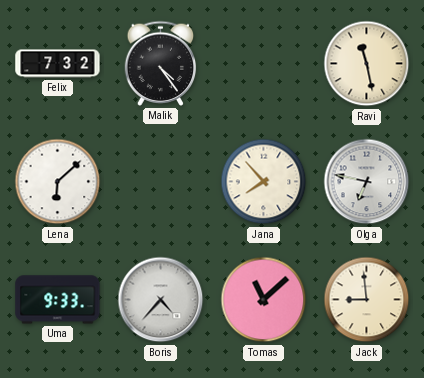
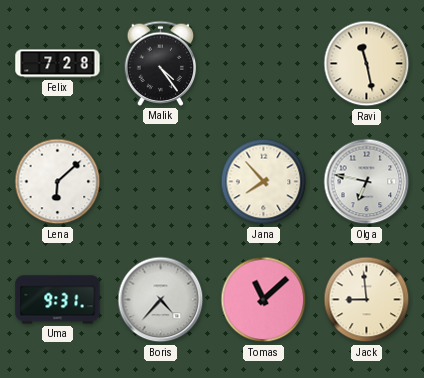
Felix: 7:32 -> 7:28
Uma: 9:33 -> 9:31
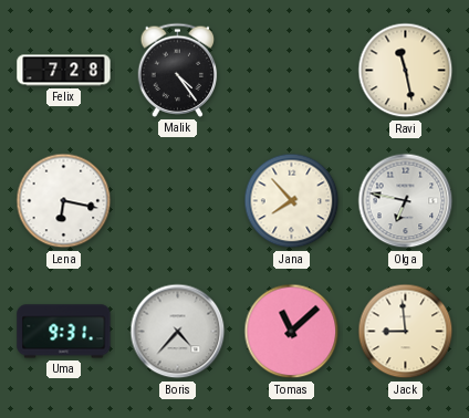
Lena: 6:08 -> 6:17
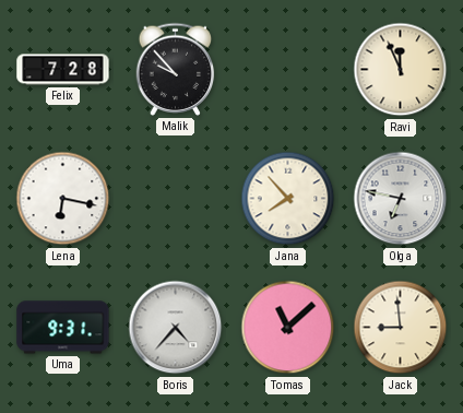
Malik: 4:24 -> 9:53
Ravi: 11:28 -> 11:56
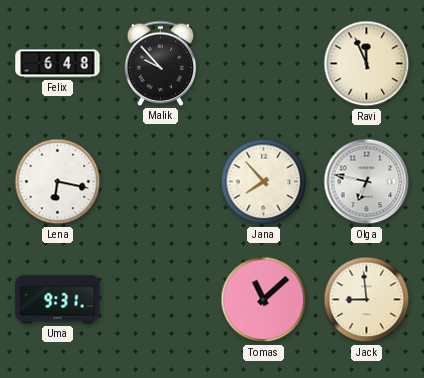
Felix: 7:28 -> 6:48
Boris: 4:37 -> none
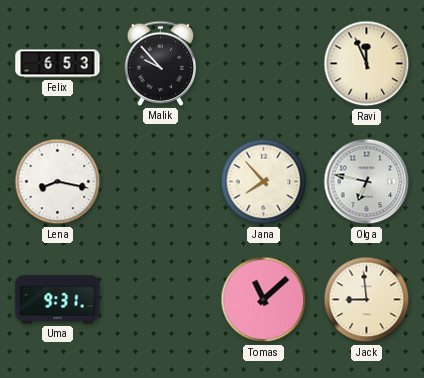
Felix: 6:48 -> 6:53
Lena: 6:17 -> 8:17
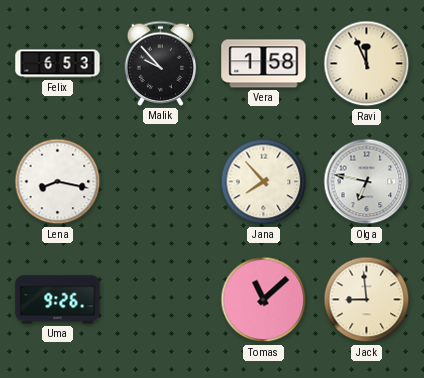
Vera: none -> 1:58
Uma: 9:31 -> 9:26
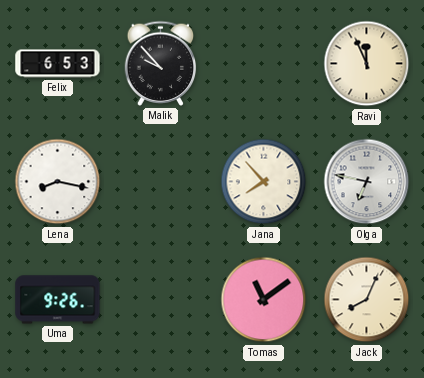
Vera: 1:58 -> none
Tomas: 11:08 -> 11:09
Jack: 8:59 -> 8:04
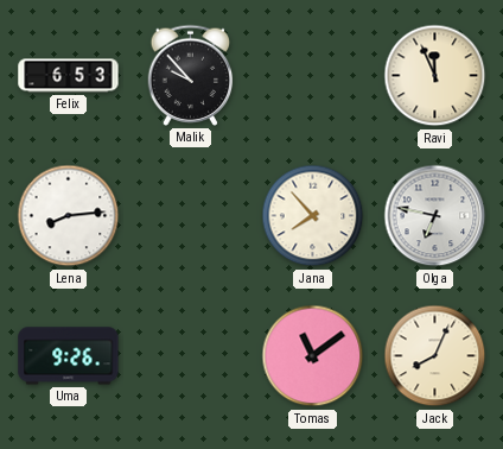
Lena: 8:17 -> 8:14
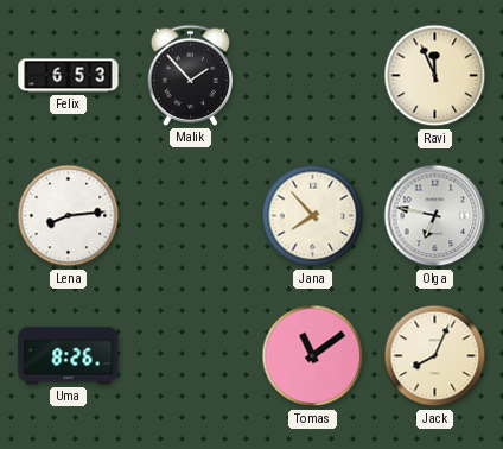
Malik: 9:53 -> 1:53
Uma: 9:26 -> 8:26
